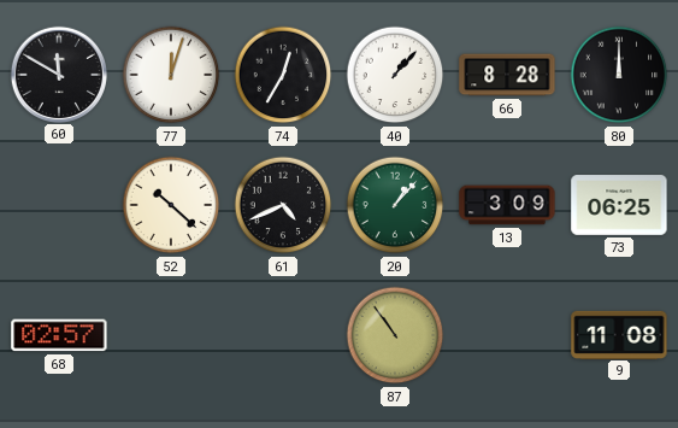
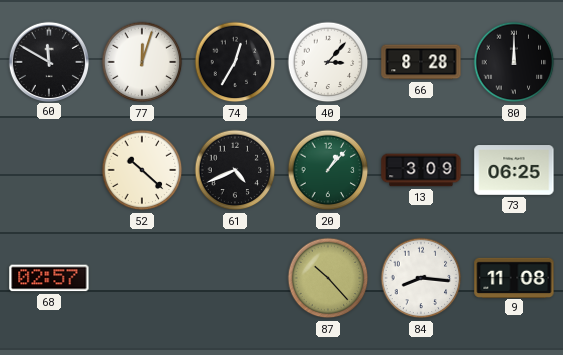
40: 1:07 -> 3:07
87: 10:54 -> 10:23
84: none -> 8:16
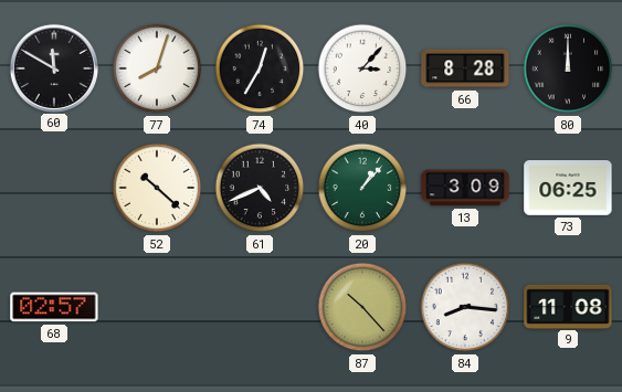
77: 12:03 -> 8:03
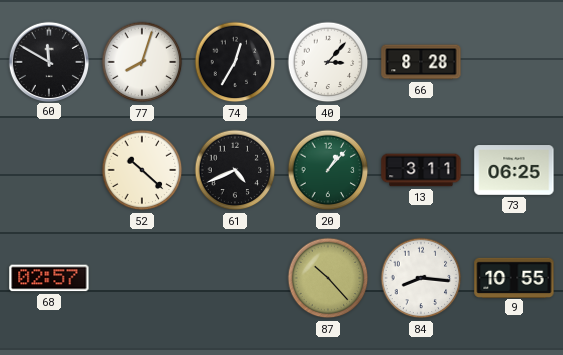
80: 12:00 -> none
13: 3:09 -> 3:11
9: 11:08 -> 10:55
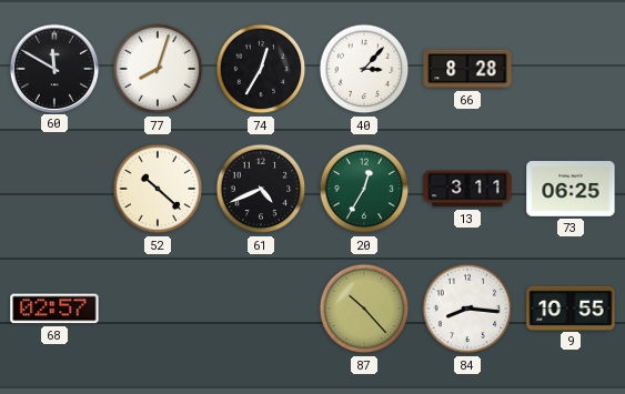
20: 1:07 -> 12:35
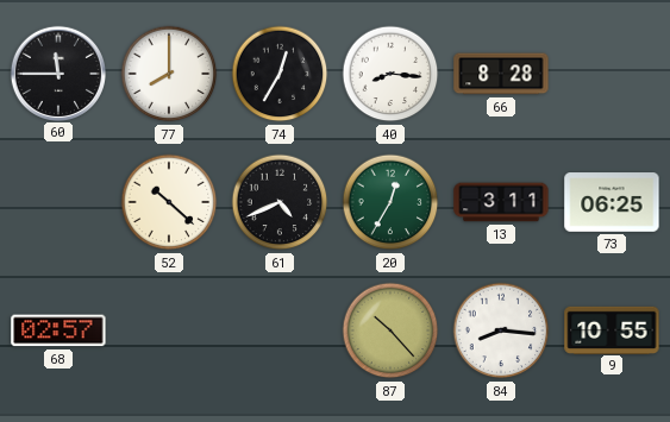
60: 11:50 -> 11:45
77: 8:03 -> 8:00
40: 3:07 -> 8:16
